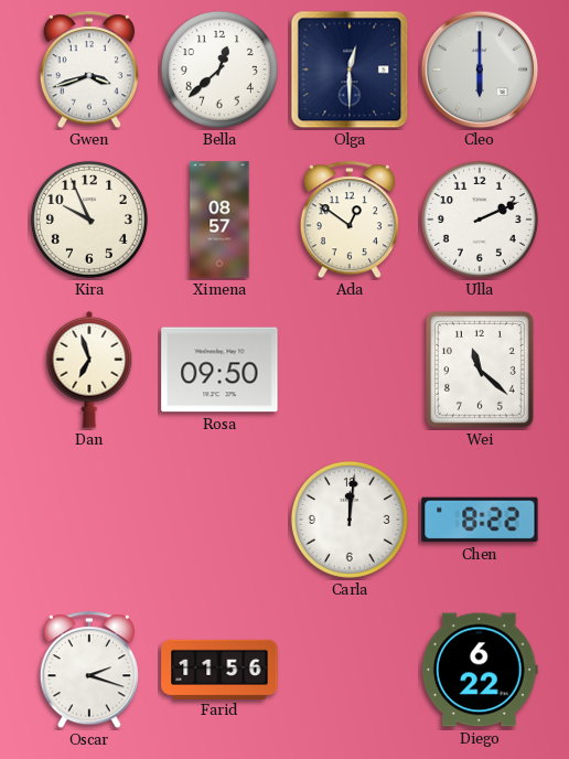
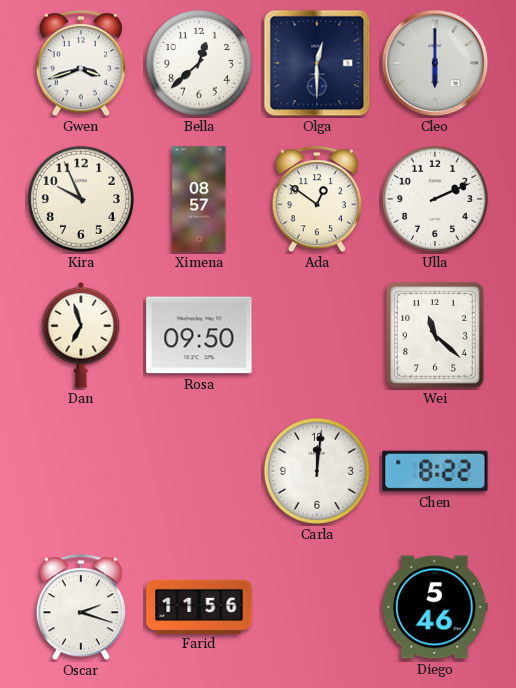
Diego: 6:22 -> 5:46
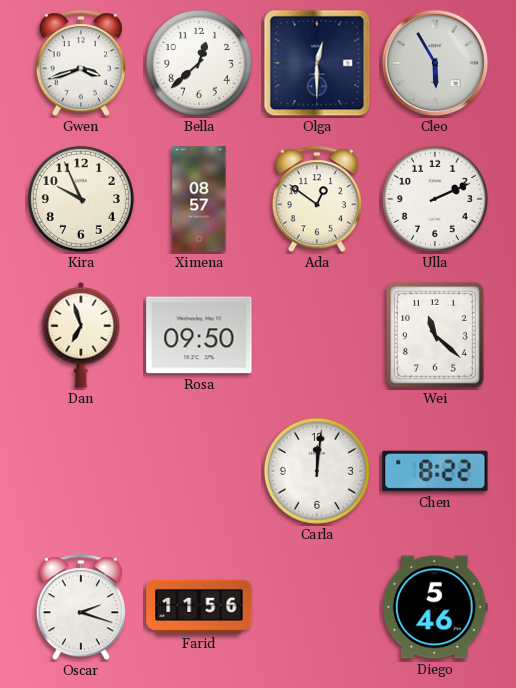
Cleo: 6:00 -> 5:55
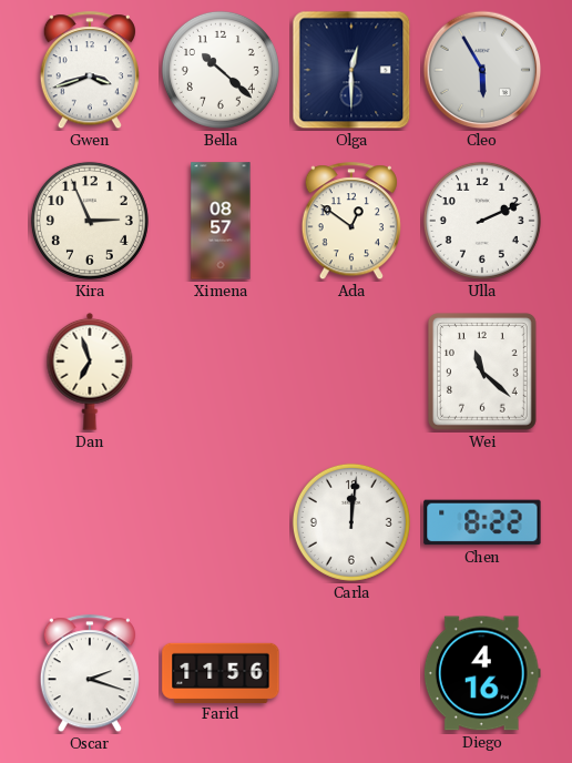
Bella: 12:38 -> 10:22
Kira: 9:56 -> 2:56
Rosa: 09:50 -> none
Diego: 5:46 -> 4:16
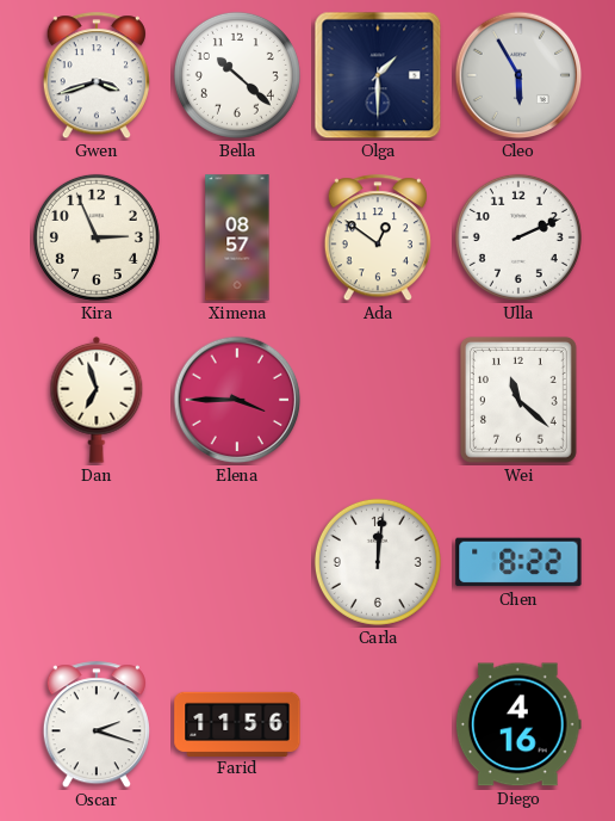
Olga: 12:30 -> 1:30
Elena: none -> 3:45
